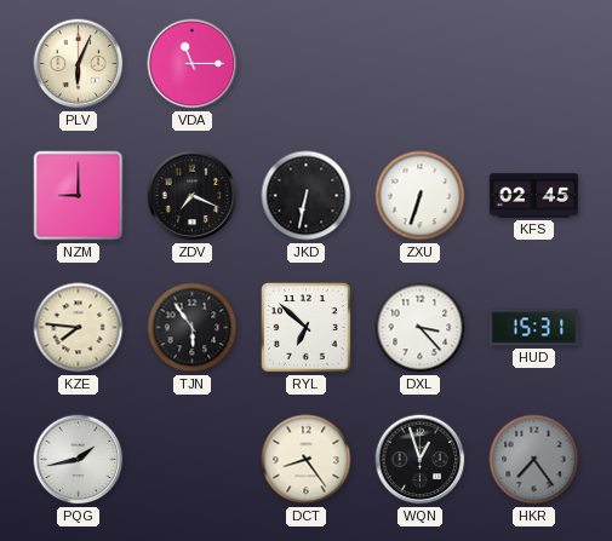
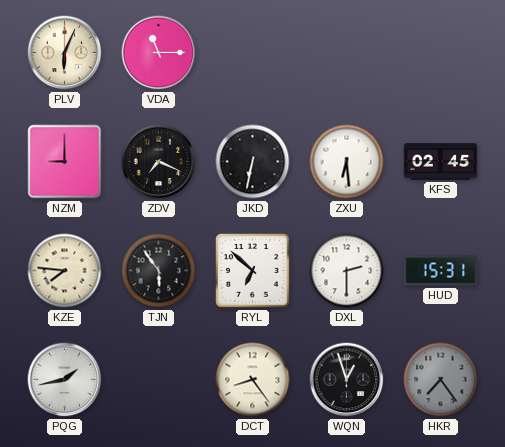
ZXU: 6:33 -> 6:29
DXL: 3:23 -> 2:30
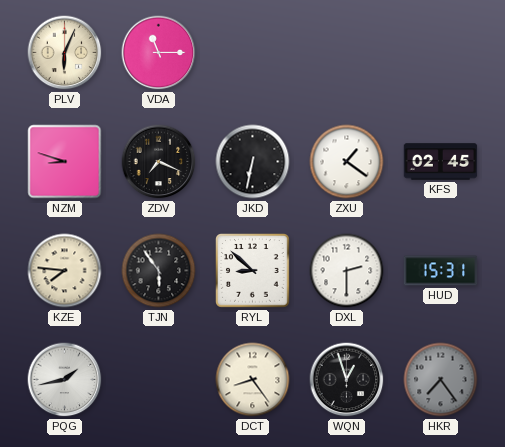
NZM: 9:00 -> 8:48
ZXU: 6:29 -> 1:21
RYL: 6:52 -> 8:52
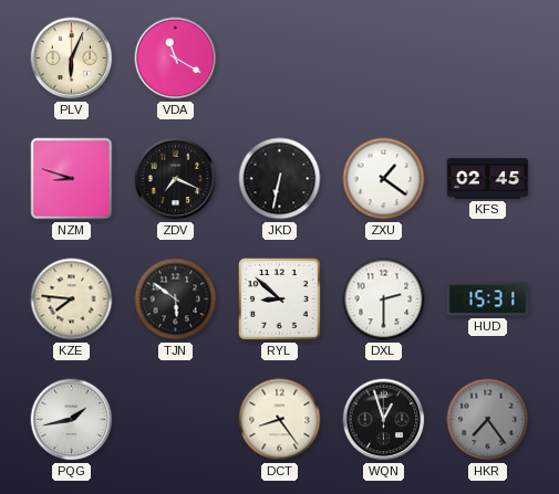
VDA: 11:15 -> 11:20
TJN: 5:54 -> 5:51
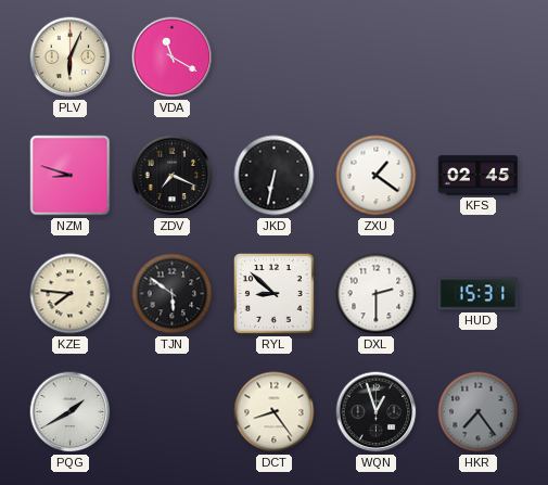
PQG: 1:43 -> 1:40
